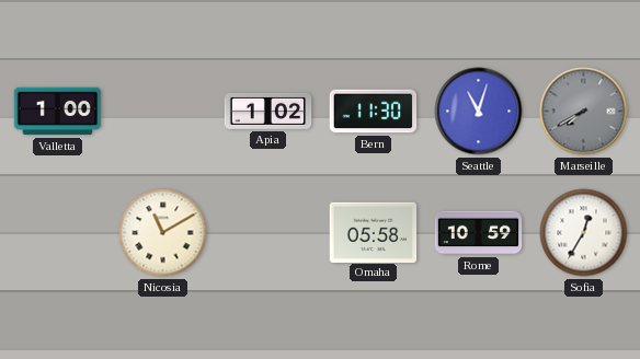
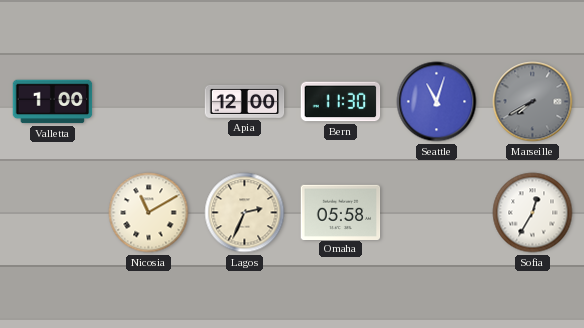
Apia: 1:02 -> 12:00
Lagos: none -> 2:34
Rome: 10:59 -> none
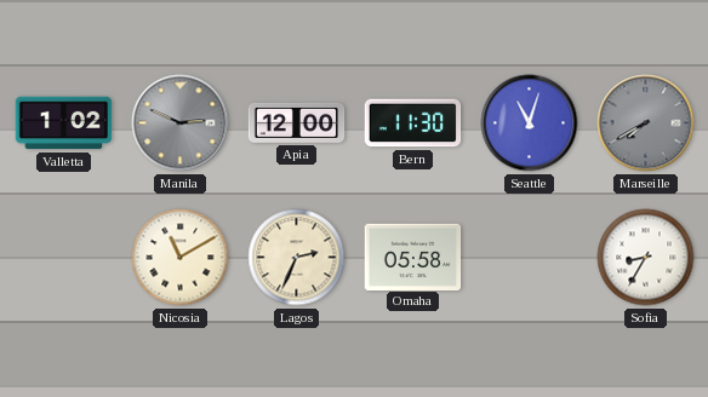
Valletta: 1:00 -> 1:02
Manila: none -> 2:49
Sofia: 12:35 -> 8:35
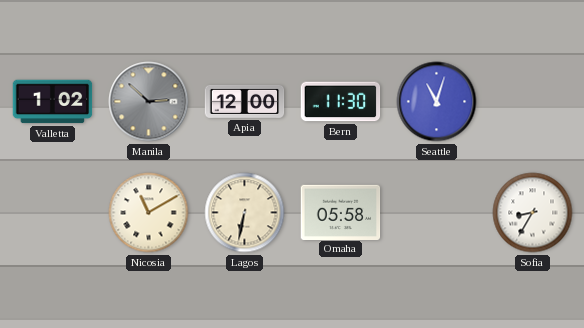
Manila: 2:49 -> 2:52
Marseille: 7:40 -> none
Lagos: 2:34 -> 6:32
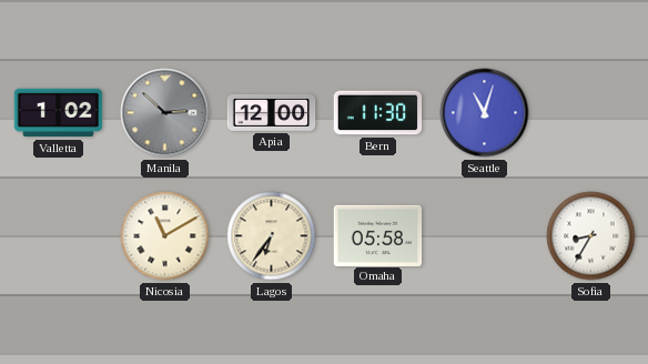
Lagos: 6:32 -> 6:36
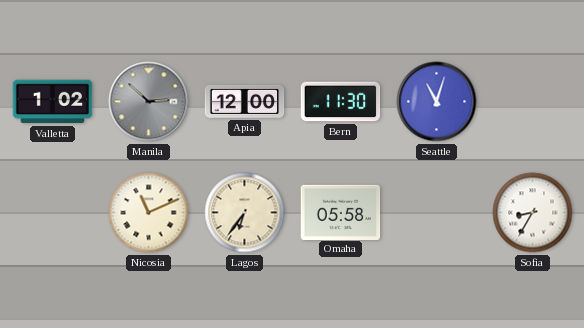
Nicosia: 11:10 -> 11:11
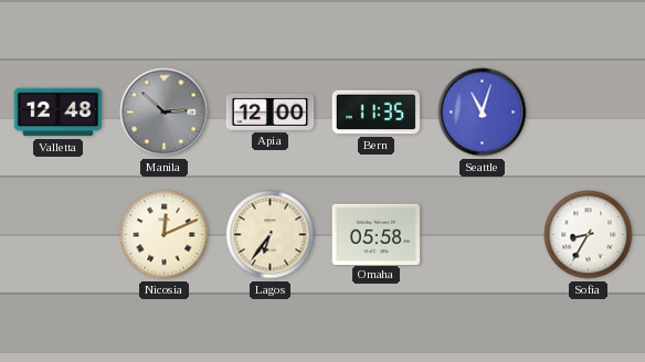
Valletta: 1:02 -> 12:48
Bern: 11:30 -> 11:35
Nicosia: 11:11 -> 12:11
